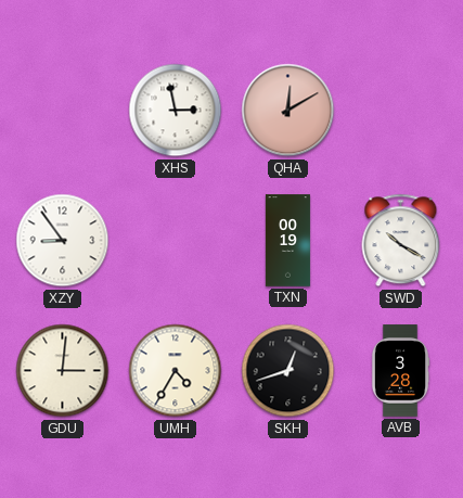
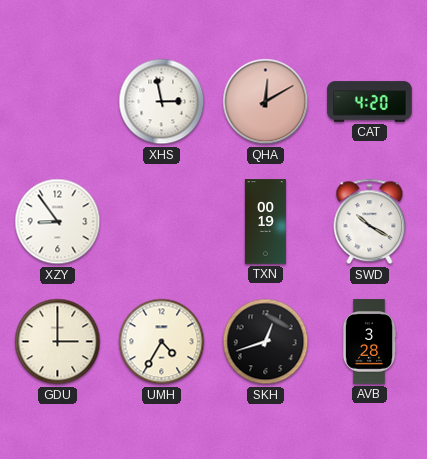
CAT: none -> 4:20
GDU: 3:01 -> 3:00
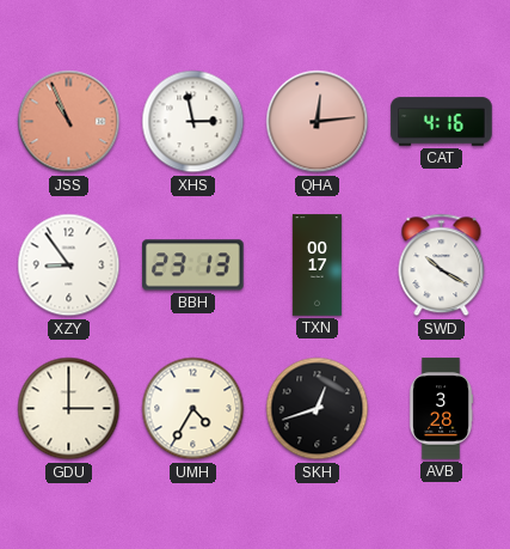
JSS: none -> 10:56
QHA: 12:10 -> 12:14
CAT: 4:20 -> 4:16
BBH: none -> 23:13
TXN: 00:19 -> 00:17
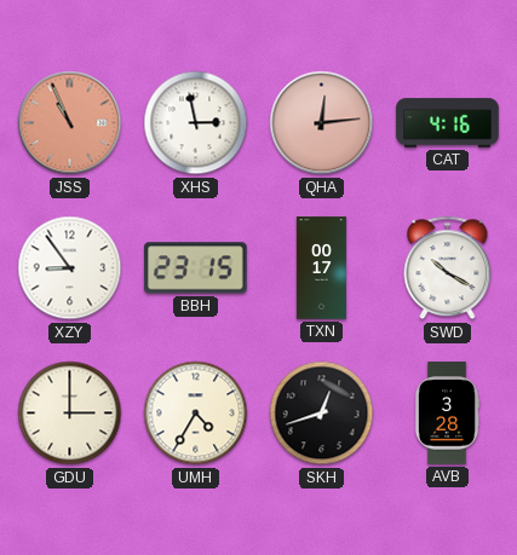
BBH: 23:13 -> 23:15
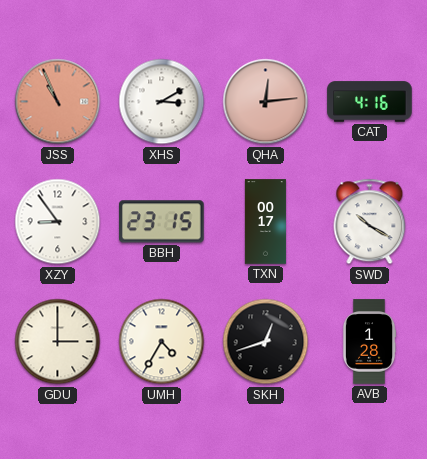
XHS: 2:58 -> 3:10
AVB: 3:28 -> 1:28
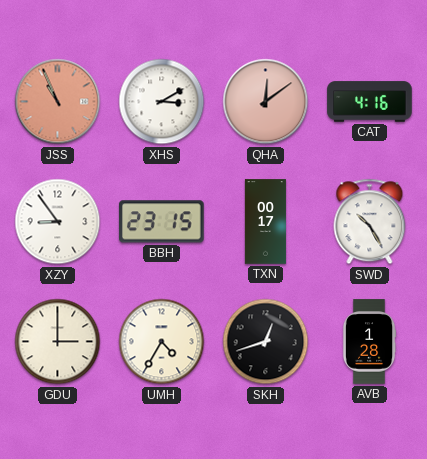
QHA: 12:14 -> 12:09
SWD: 10:20 -> 10:25
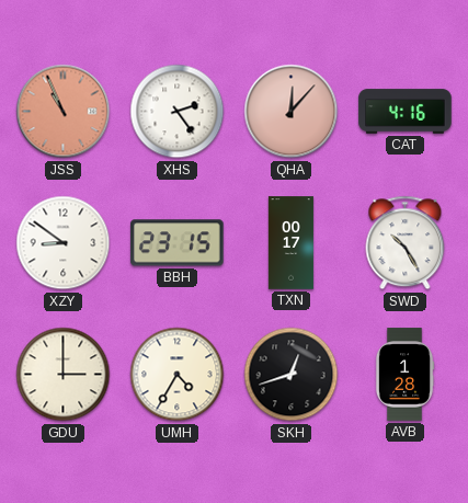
XHS: 3:10 -> 2:24
QHA: 12:09 -> 12:07
XZY: 8:54 -> 8:51
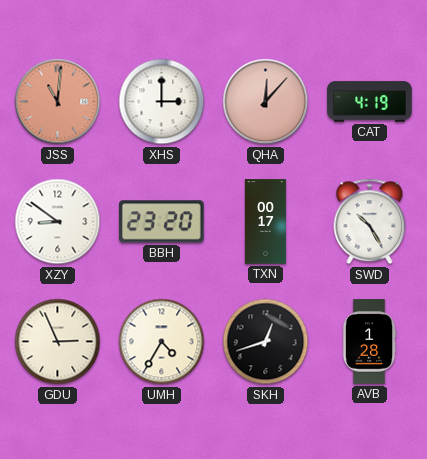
JSS: 10:56 -> 11:01
XHS: 2:24 -> 3:00
CAT: 4:16 -> 4:19
BBH: 23:15 -> 23:20
GDU: 3:00 -> 2:56
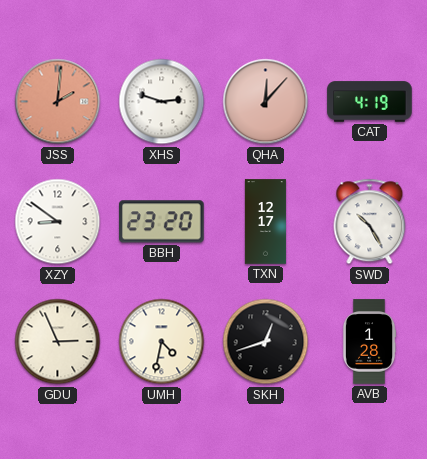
JSS: 11:01 -> 2:01
XHS: 3:00 -> 2:48
TXN: 00:17 -> 12:17
UMH: 4:35 -> 4:32
